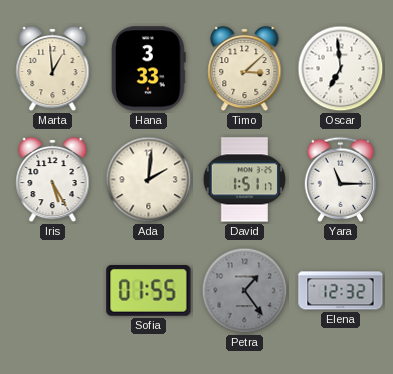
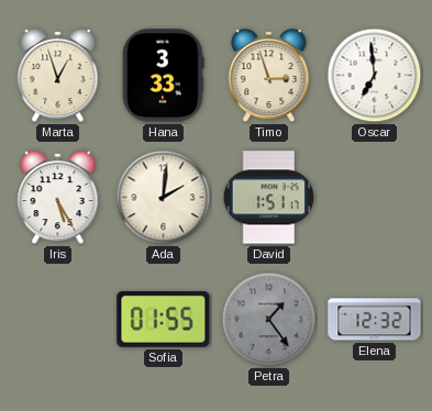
Marta: 12:59 -> 12:57
Timo: 3:08 -> 2:57
Yara: 11:15 -> none
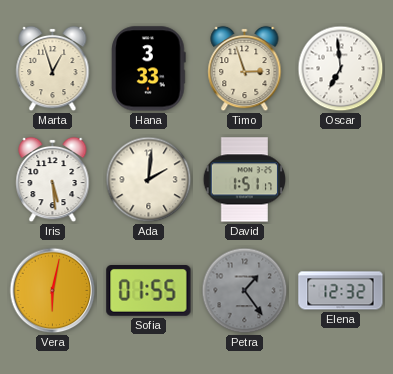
Iris: 5:25 -> 5:29
Vera: none -> 6:02
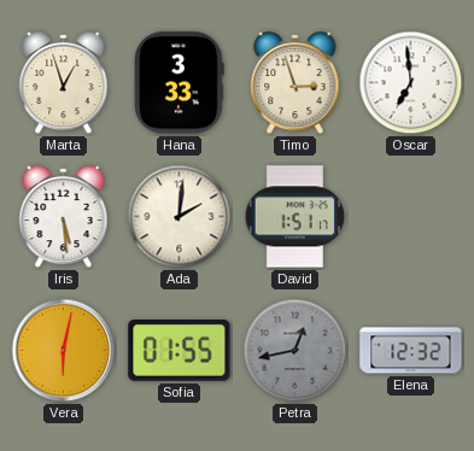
Petra: 1:24 -> 12:43
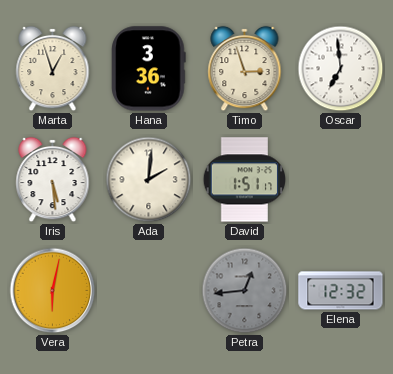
Hana: 3:33 -> 3:36
Sofia: 01:55 -> none
Petra: 12:43 -> 12:44
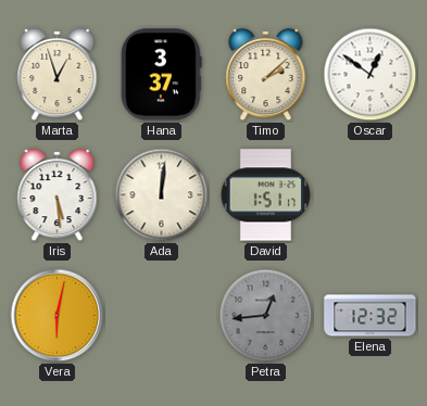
Hana: 3:36 -> 3:37
Timo: 2:57 -> 2:08
Oscar: 6:59 -> 12:51
Ada: 2:01 -> 12:01
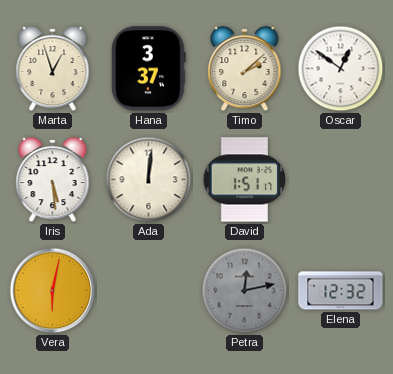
Petra: 12:44 -> 12:13
